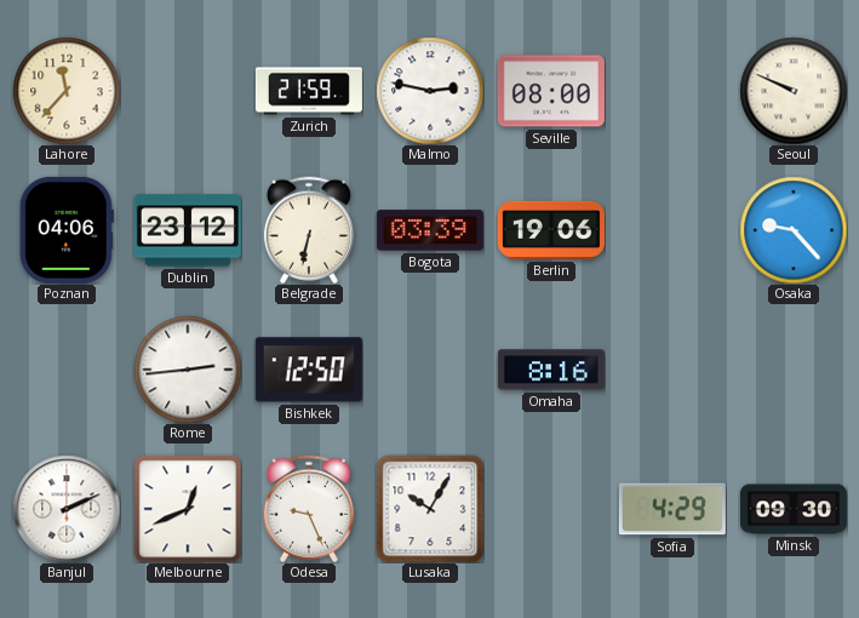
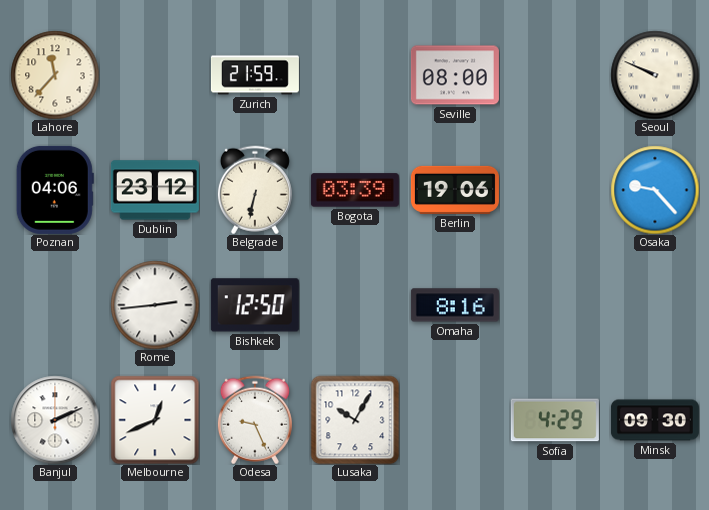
Malmo: 2:47 -> none
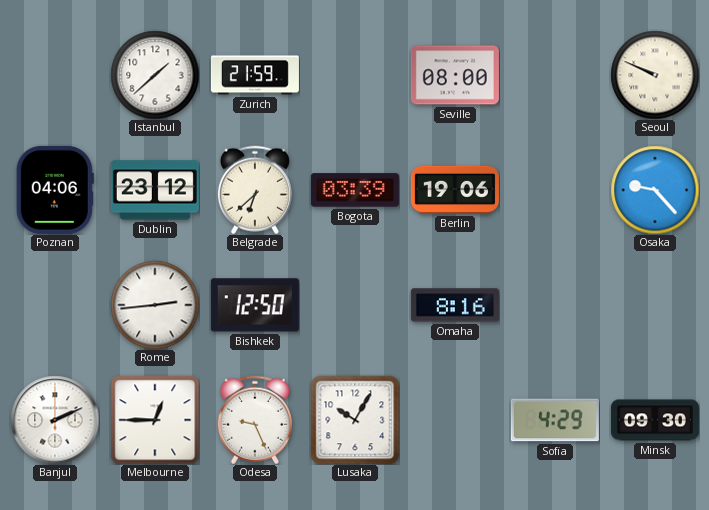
Lahore: 11:37 -> none
Istanbul: none -> 1:38
Belgrade: 6:32 -> 6:38
Melbourne: 12:41 -> 12:45
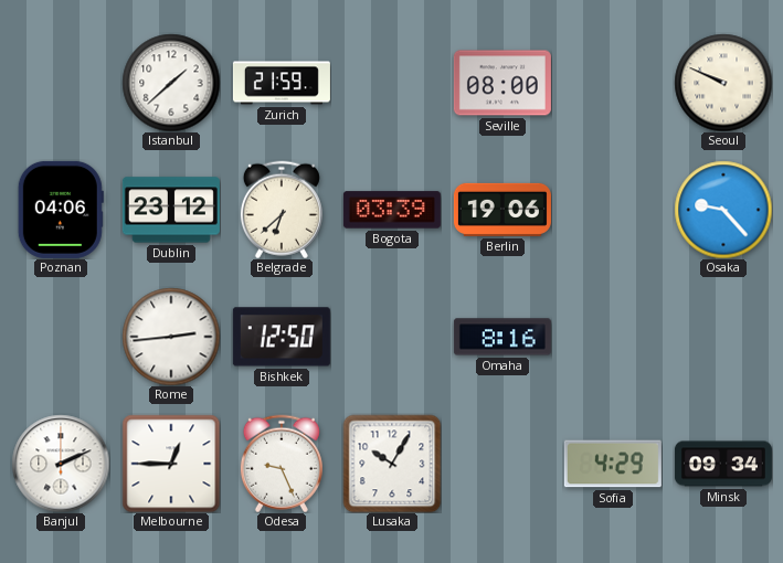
Minsk: 09:30 -> 09:34
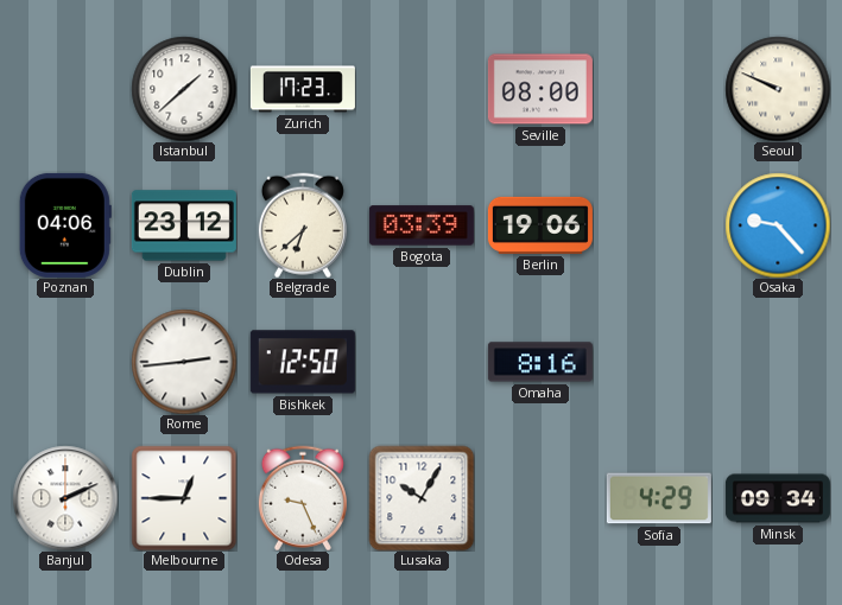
Zurich: 21:59 -> 17:23
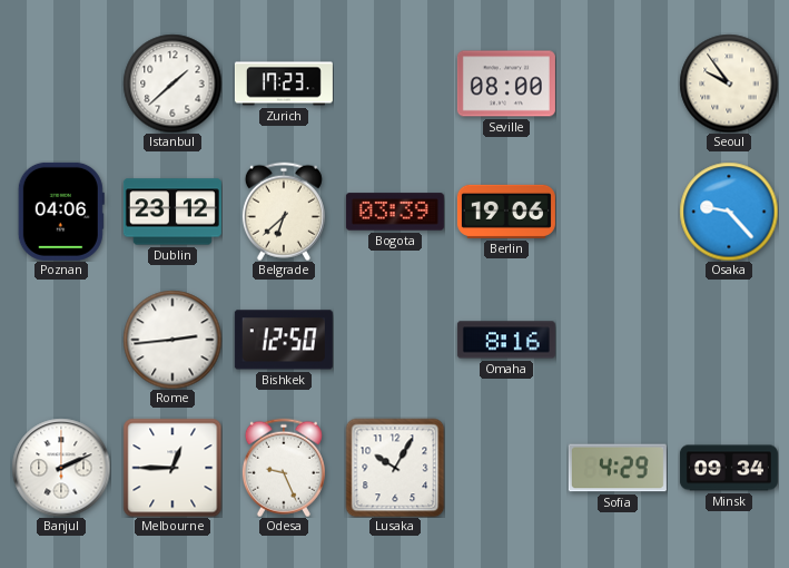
Seoul: 9:49 -> 9:54
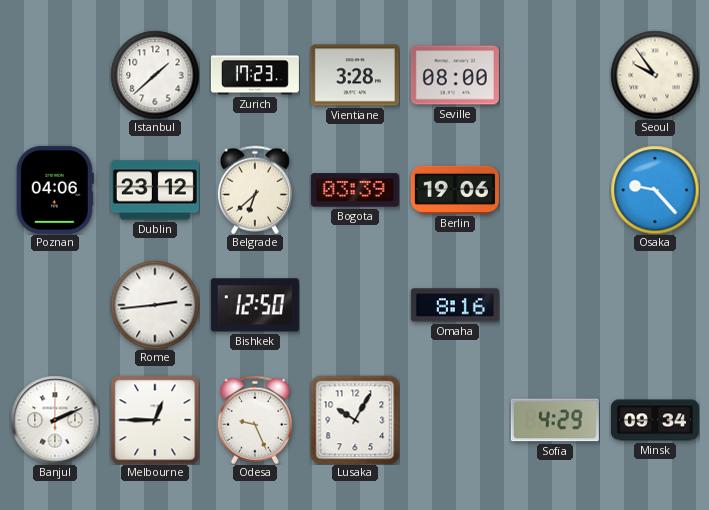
Vientiane: none -> 3:28
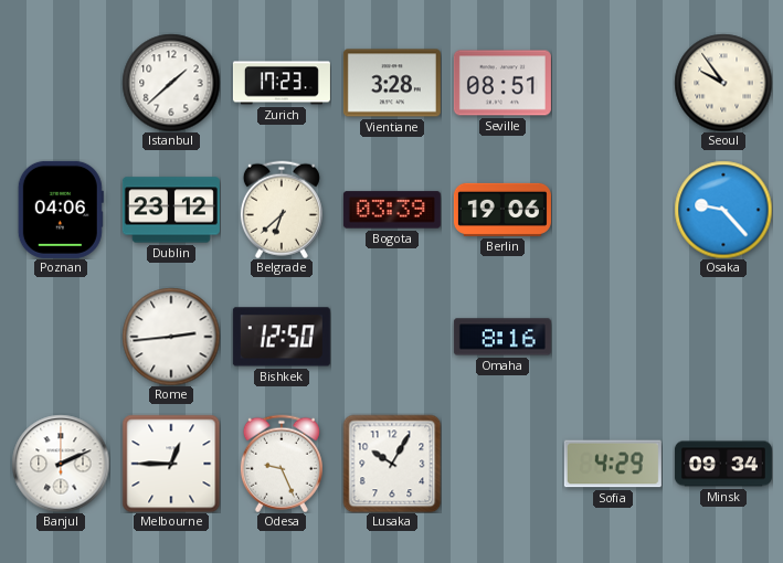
Seville: 08:00 -> 08:51
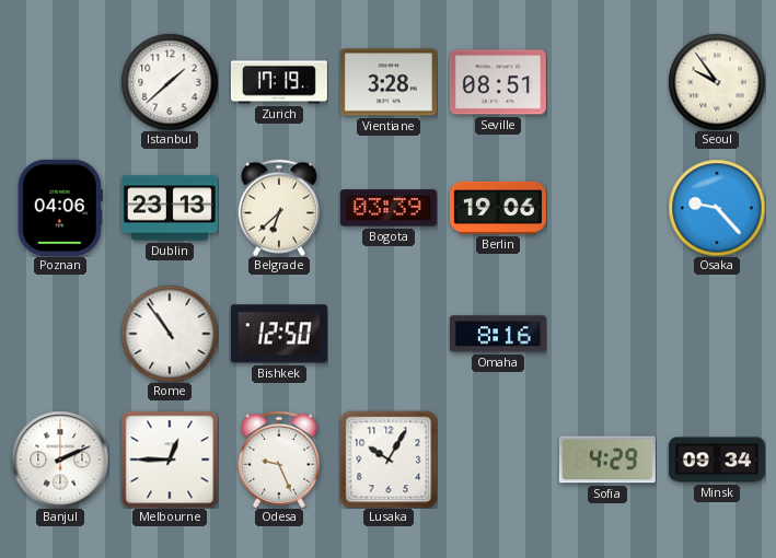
Zurich: 17:23 -> 17:19
Dublin: 23:12 -> 23:13
Rome: 2:44 -> 10:54
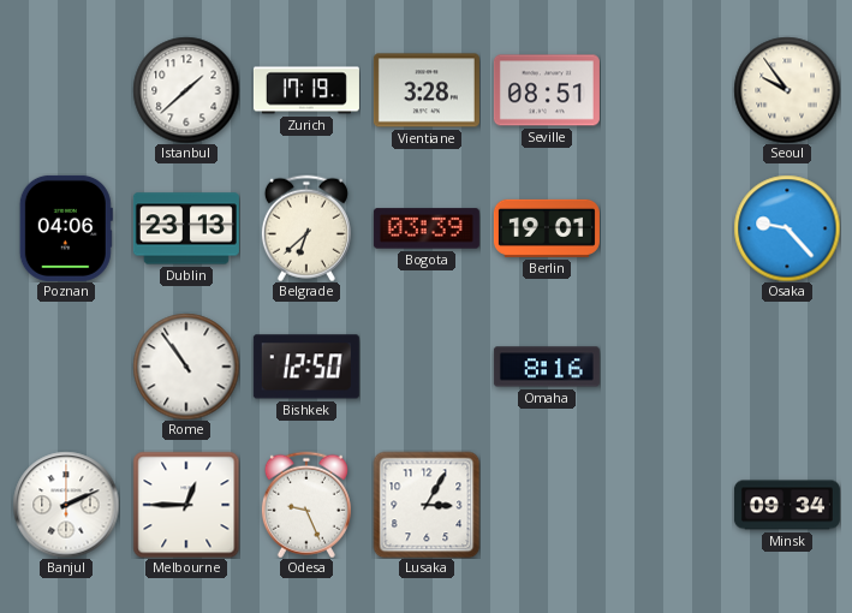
Berlin: 19:06 -> 19:01
Lusaka: 10:05 -> 3:05
Sofia: 4:29 -> none
